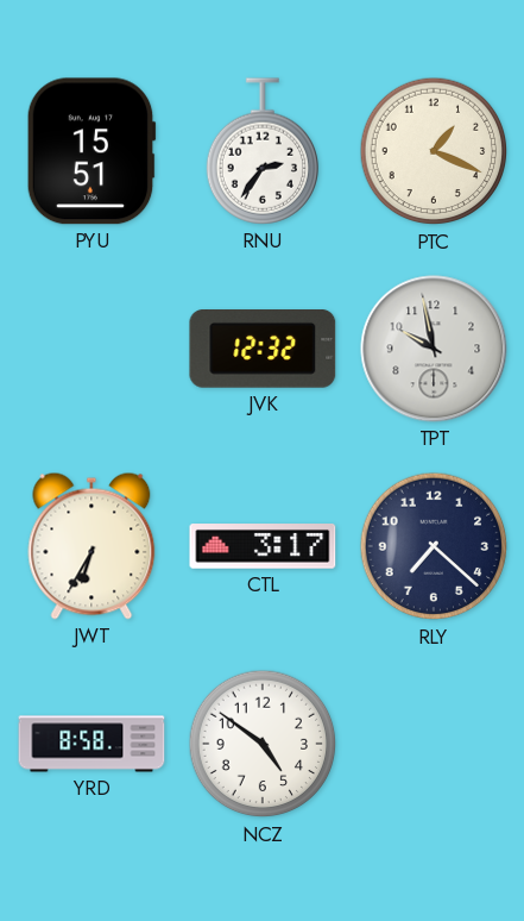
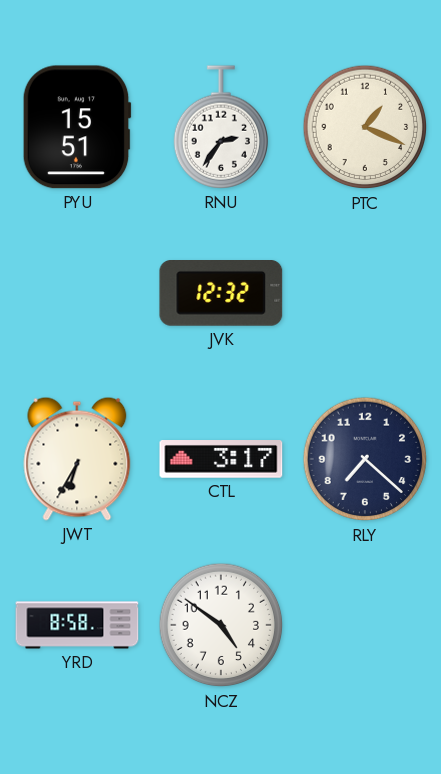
TPT: 9:58 -> none
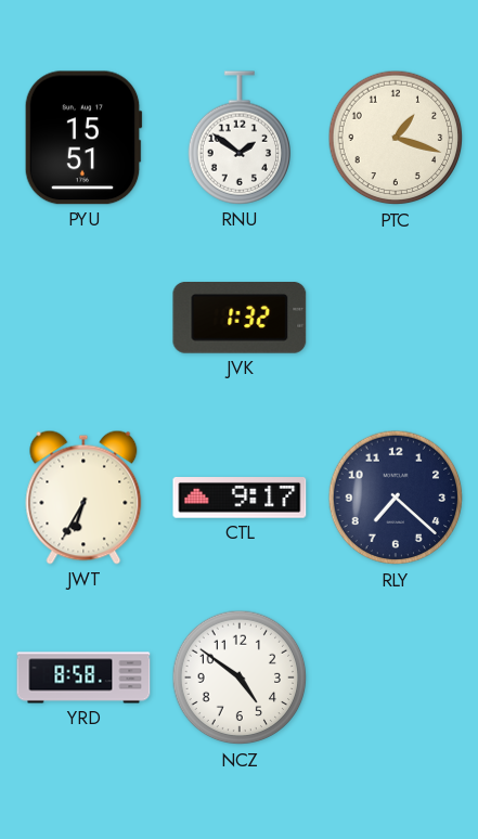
RNU: 2:36 -> 1:51
PTC: 1:19 -> 1:18
JVK: 12:32 -> 1:32
CTL: 3:17 -> 9:17
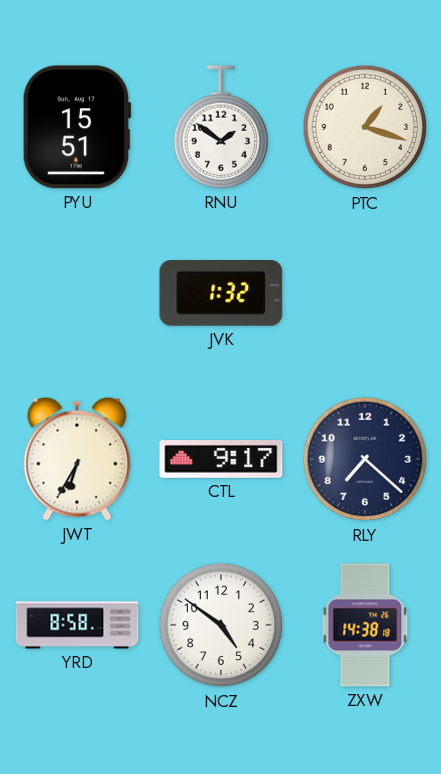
ZXW: none -> 14:38
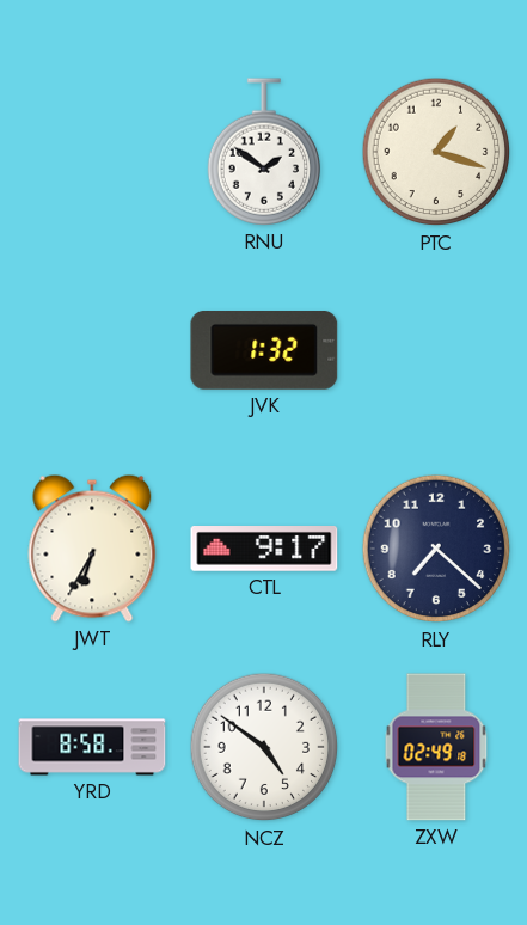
PYU: 15:51 -> none
ZXW: 14:38 -> 02:49
